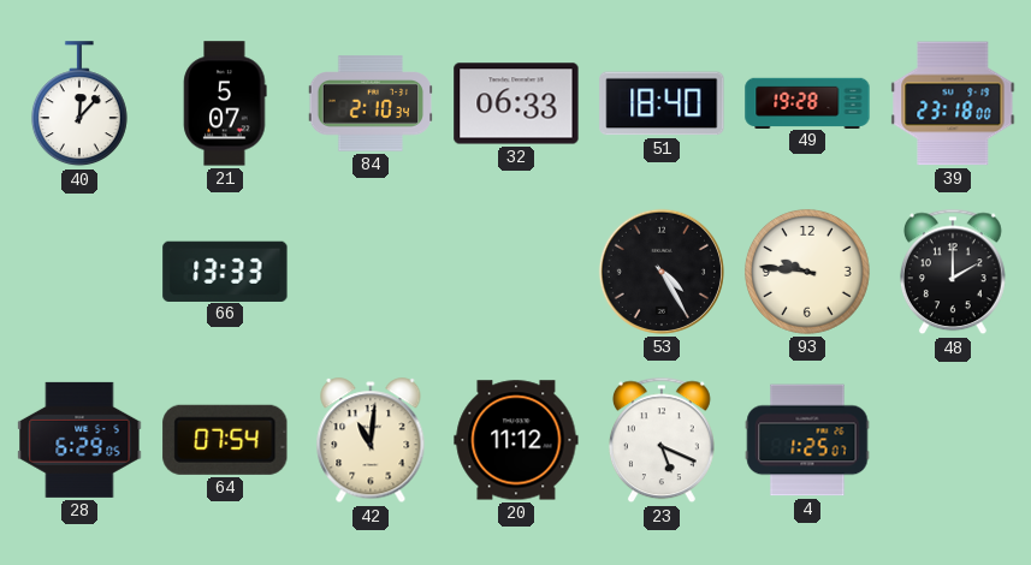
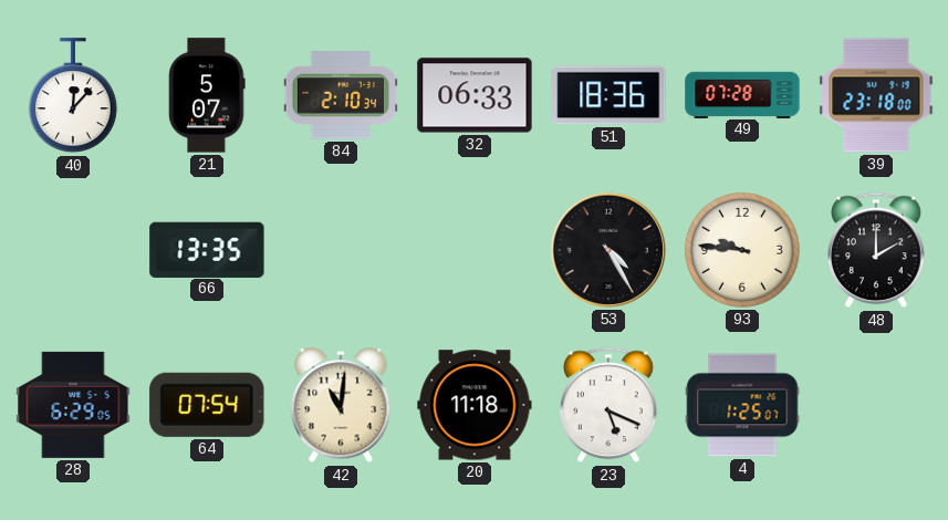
51: 18:40 -> 18:36
49: 19:28 -> 07:28
66: 13:33 -> 13:35
20: 11:12 -> 11:18
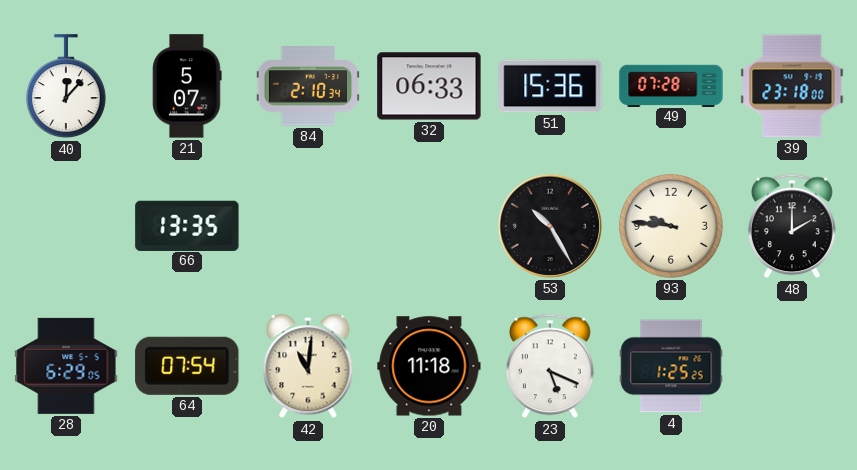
51: 18:36 -> 15:36
53: 4:25 -> 10:25
4: 1:25:07 -> 1:25:25
